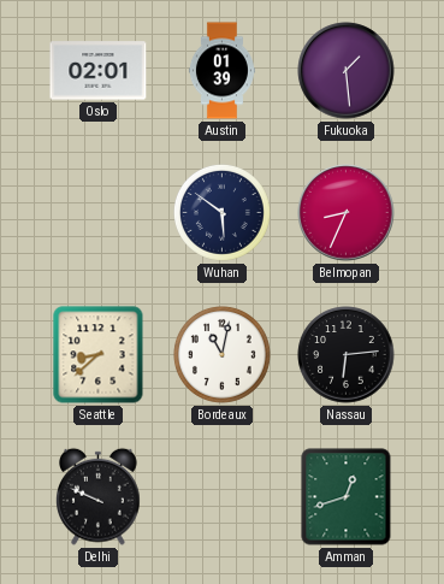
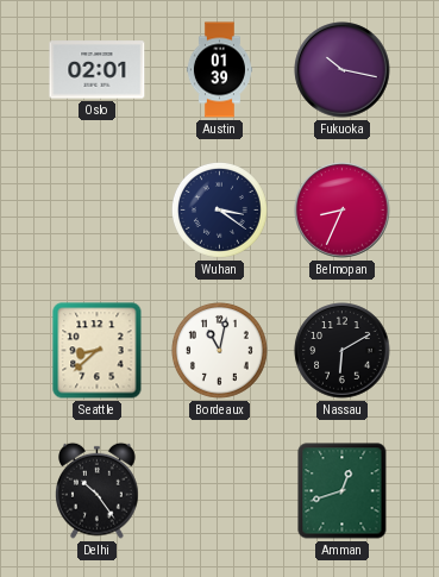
Fukuoka: 1:29 -> 10:17
Wuhan: 5:51 -> 3:21
Nassau: 6:14 -> 6:10
Delhi: 9:49 -> 10:24
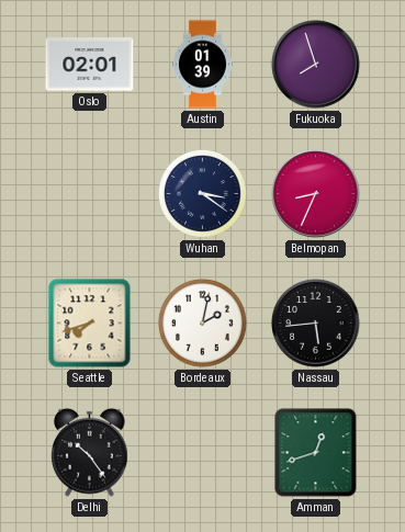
Fukuoka: 10:17 -> 7:57
Seattle: 8:38 -> 7:42
Bordeaux: 11:02 -> 2:02
Nassau: 6:10 -> 5:44
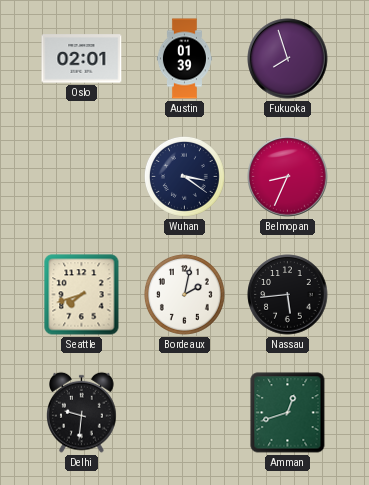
Delhi: 10:24 -> 9:31
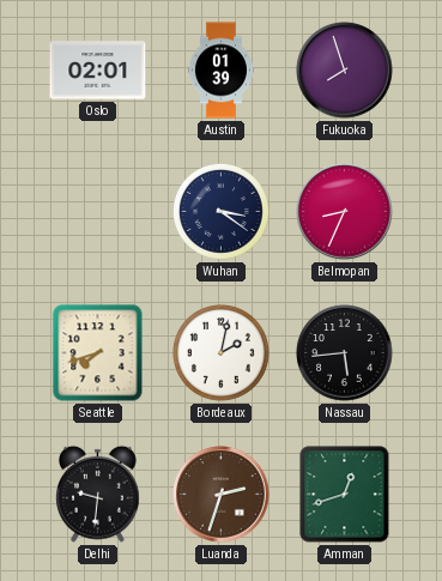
Luanda: none -> 2:33
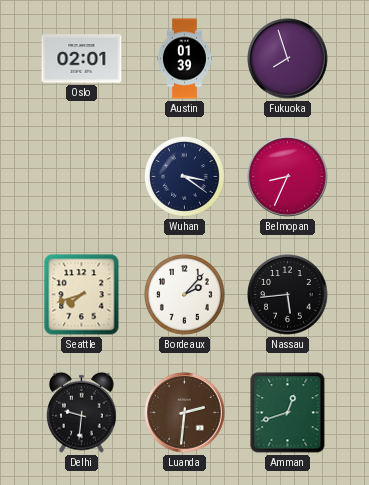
Bordeaux: 2:02 -> 2:07
Luanda: 2:33 -> 2:31
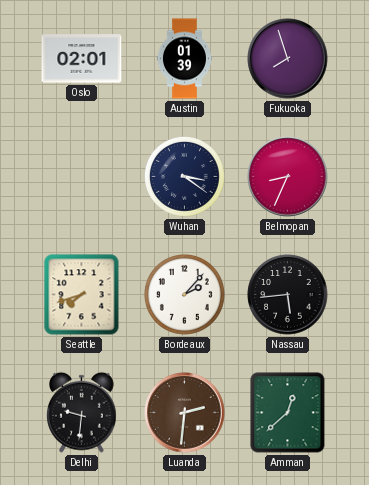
Amman: 12:42 -> 12:38
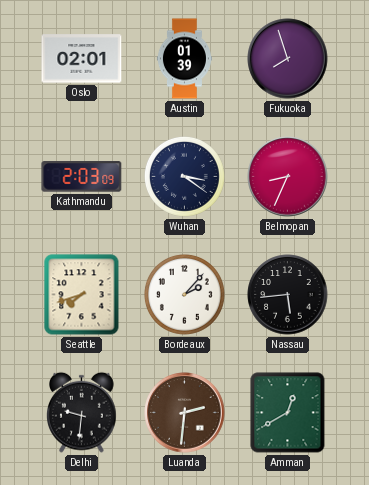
Kathmandu: none -> 2:03
Amman: 12:38 -> 12:40
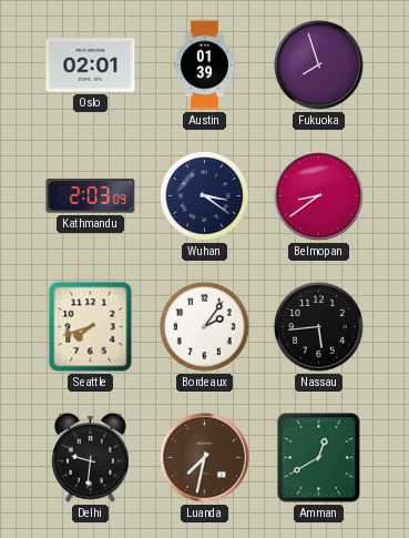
Belmopan: 8:34 -> 8:39
Bordeaux: 2:07 -> 2:06
Luanda: 2:31 -> 7:32
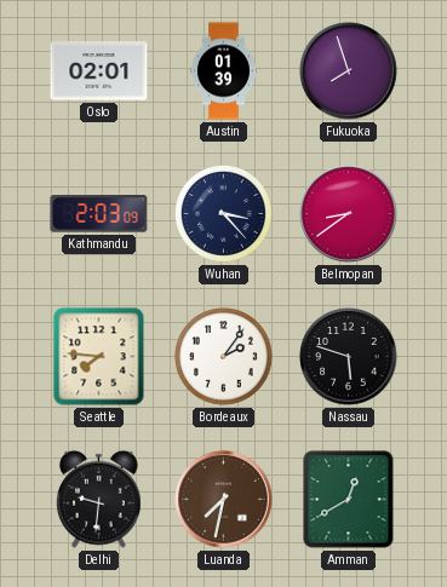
Wuhan: 3:21 -> 3:23
Seattle: 7:42 -> 7:46
Nassau: 5:44 -> 5:48
